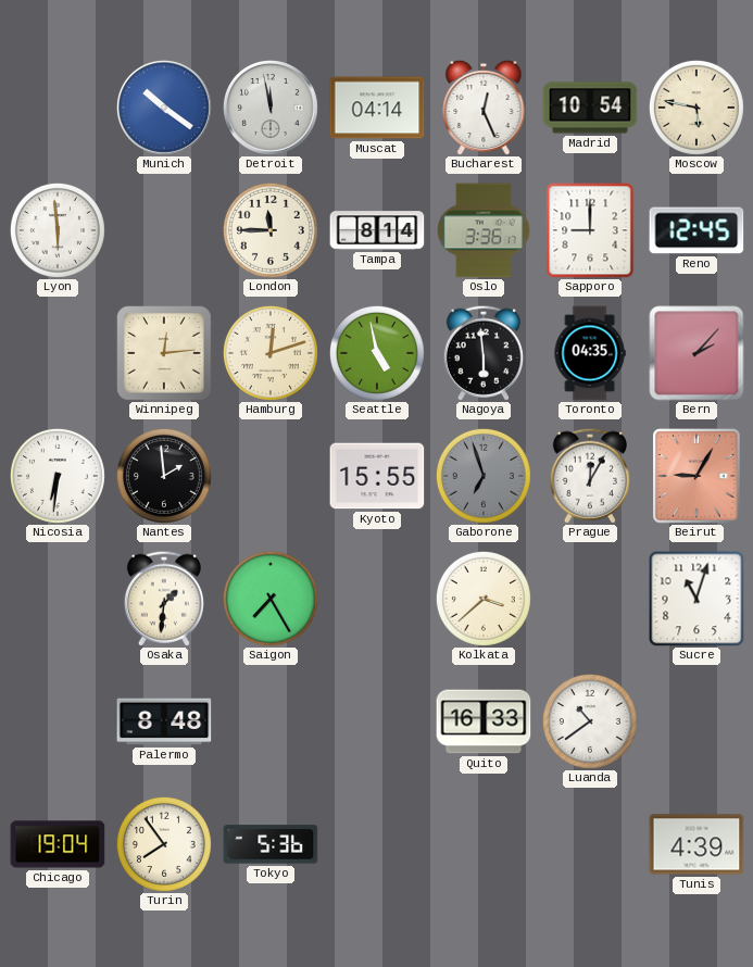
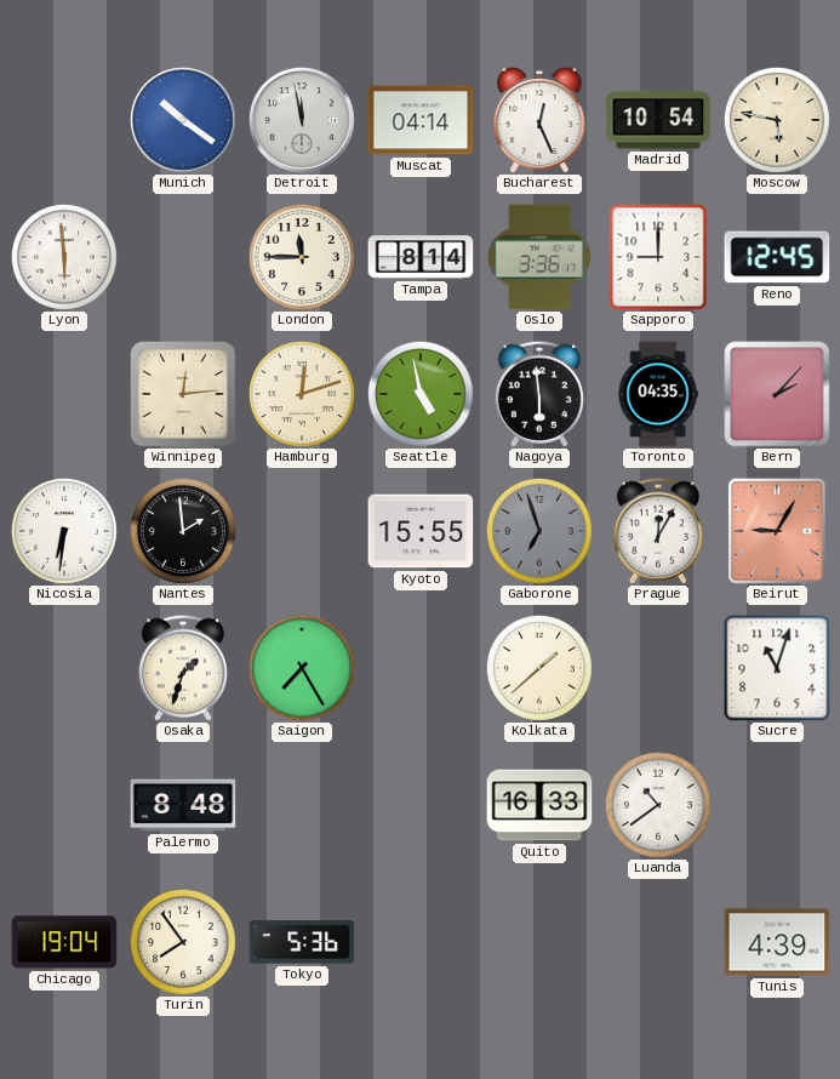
Osaka: 1:31 -> 1:33
Kolkata: 3:38 -> 1:38
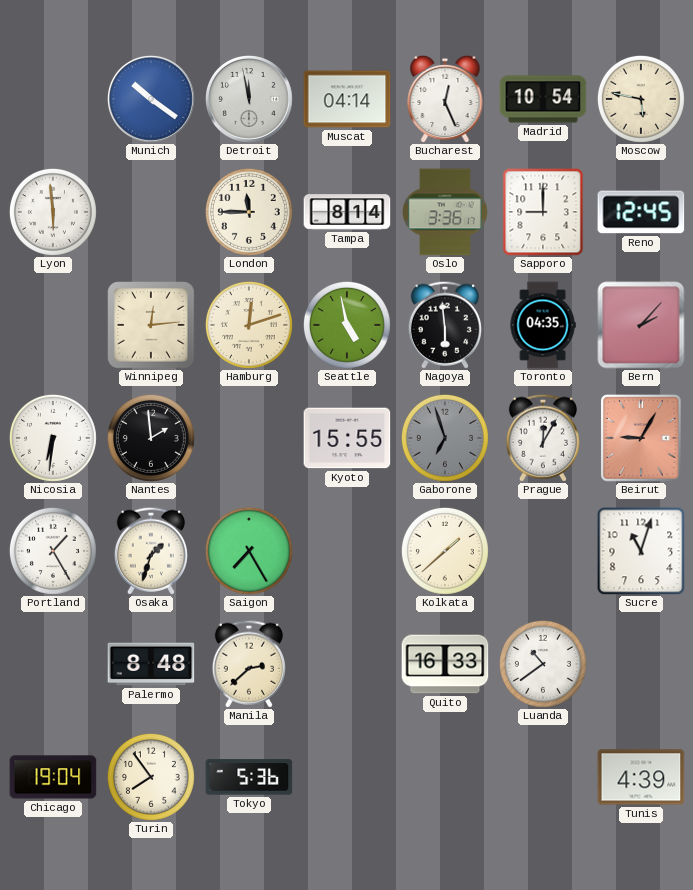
Portland: none -> 1:25
Manila: none -> 2:38
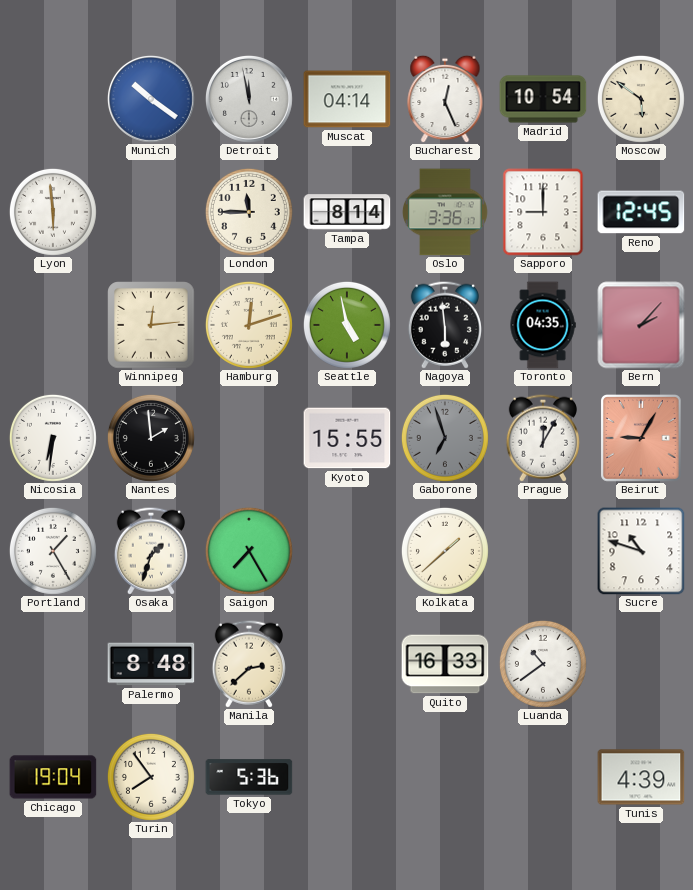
Moscow: 5:47 -> 5:51
Sucre: 11:03 -> 10:48
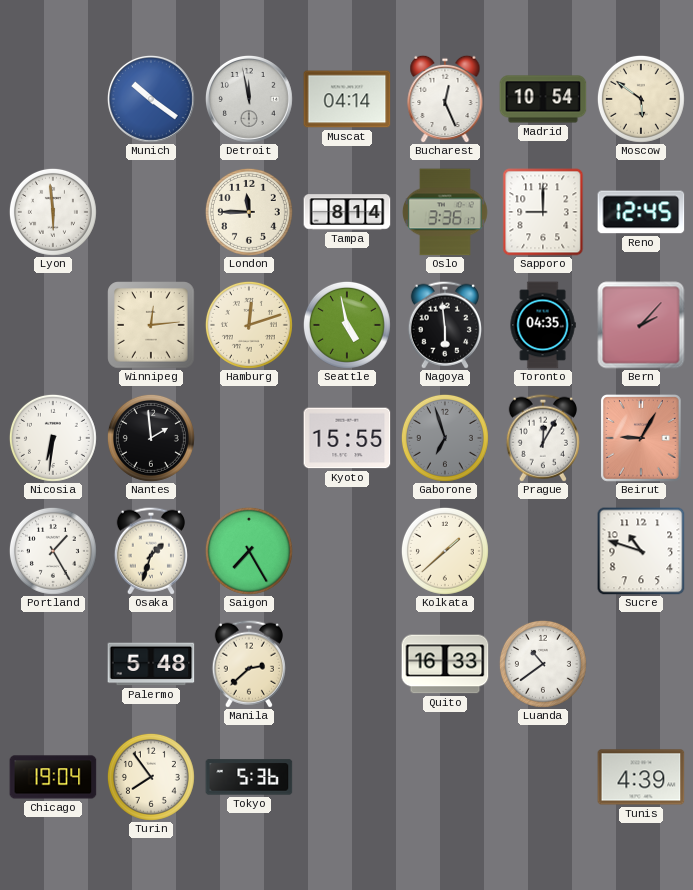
Palermo: 8:48 -> 5:48
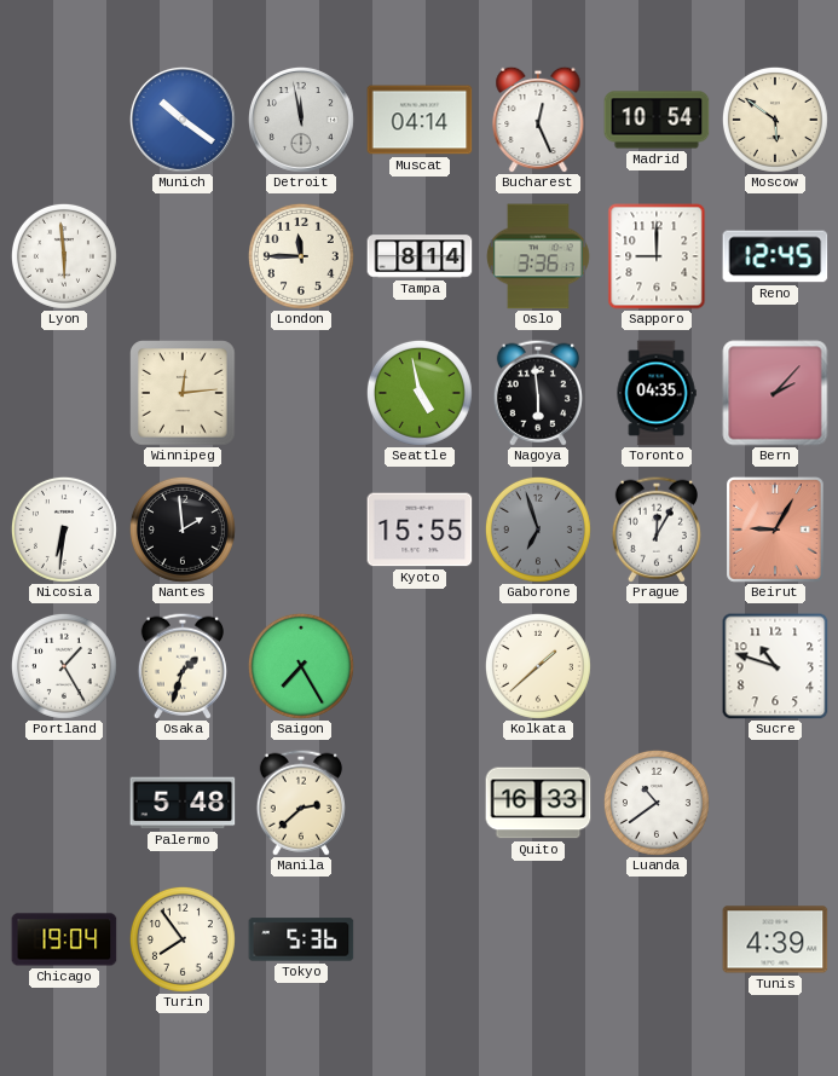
Hamburg: 12:12 -> none
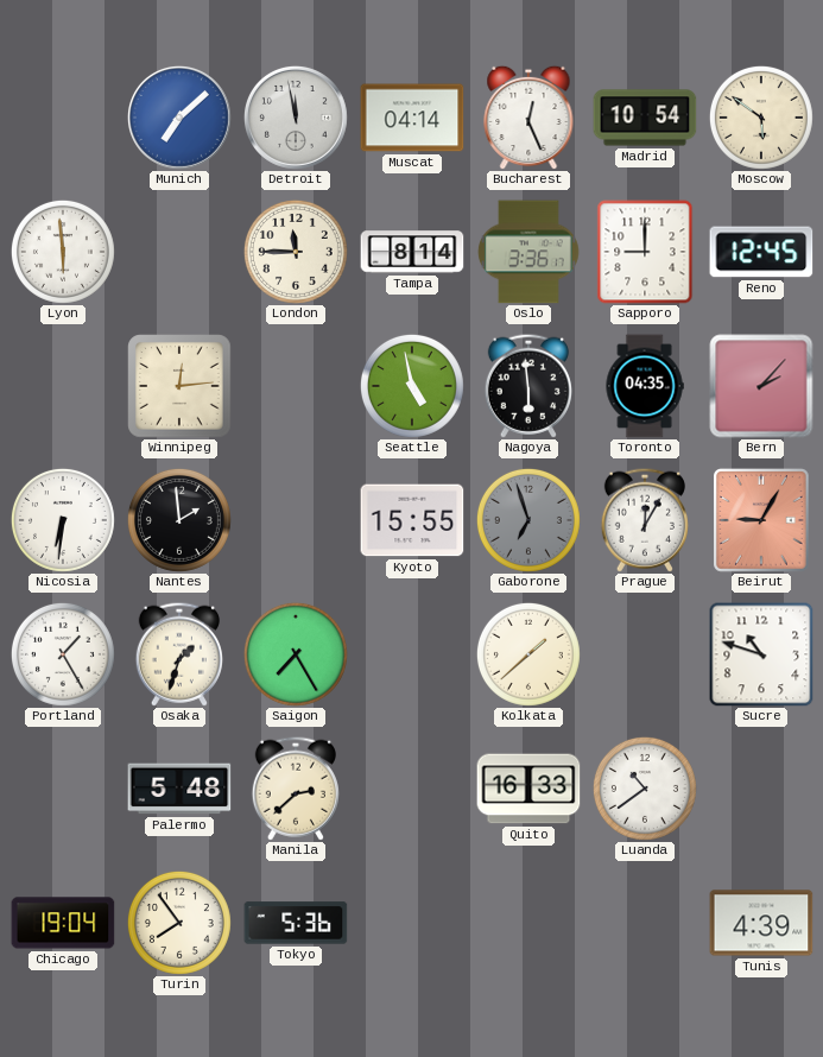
Munich: 10:21 -> 7:08
